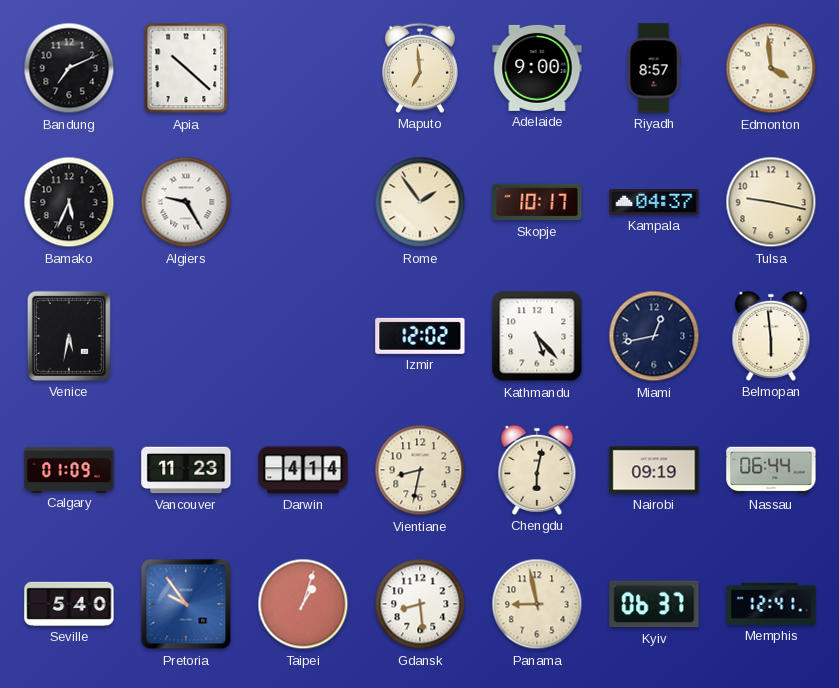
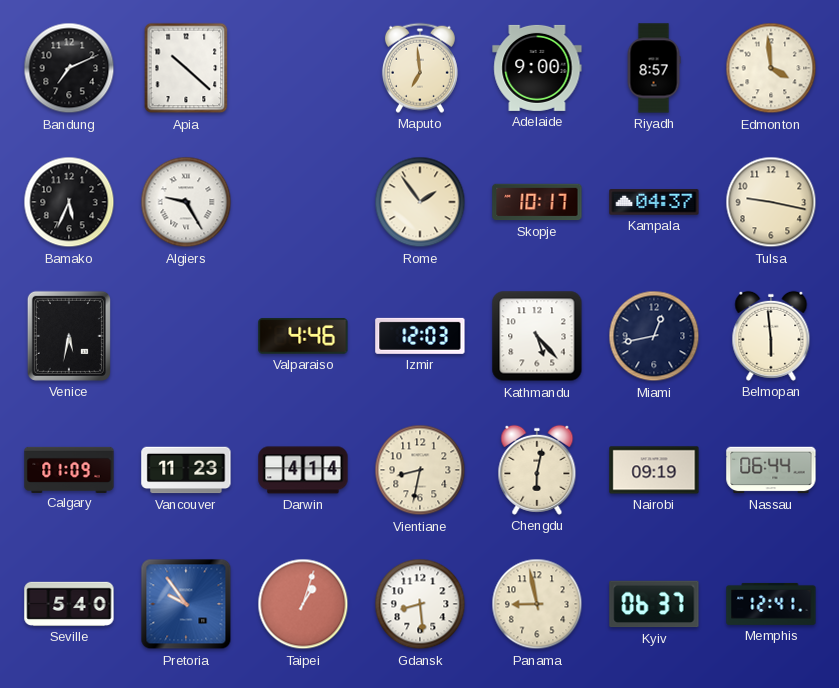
Valparaiso: none -> 4:46
Izmir: 12:02 -> 12:03
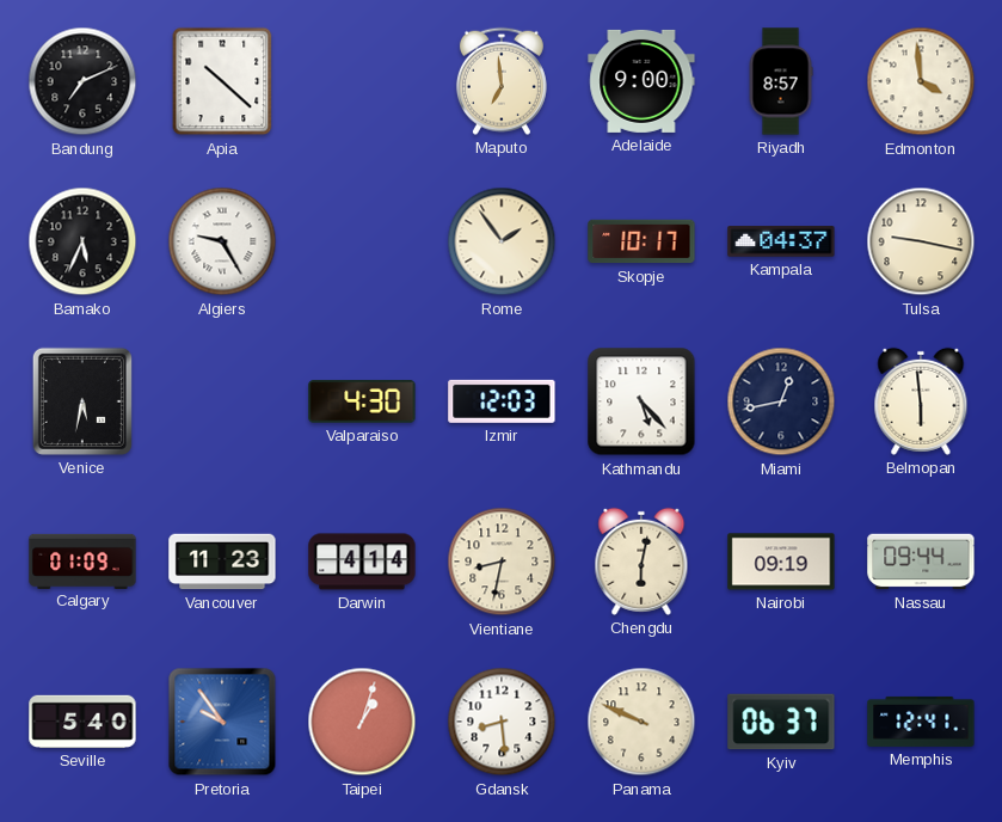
Valparaiso: 4:46 -> 4:30
Nassau: 06:44 -> 09:44
Panama: 8:58 -> 9:49
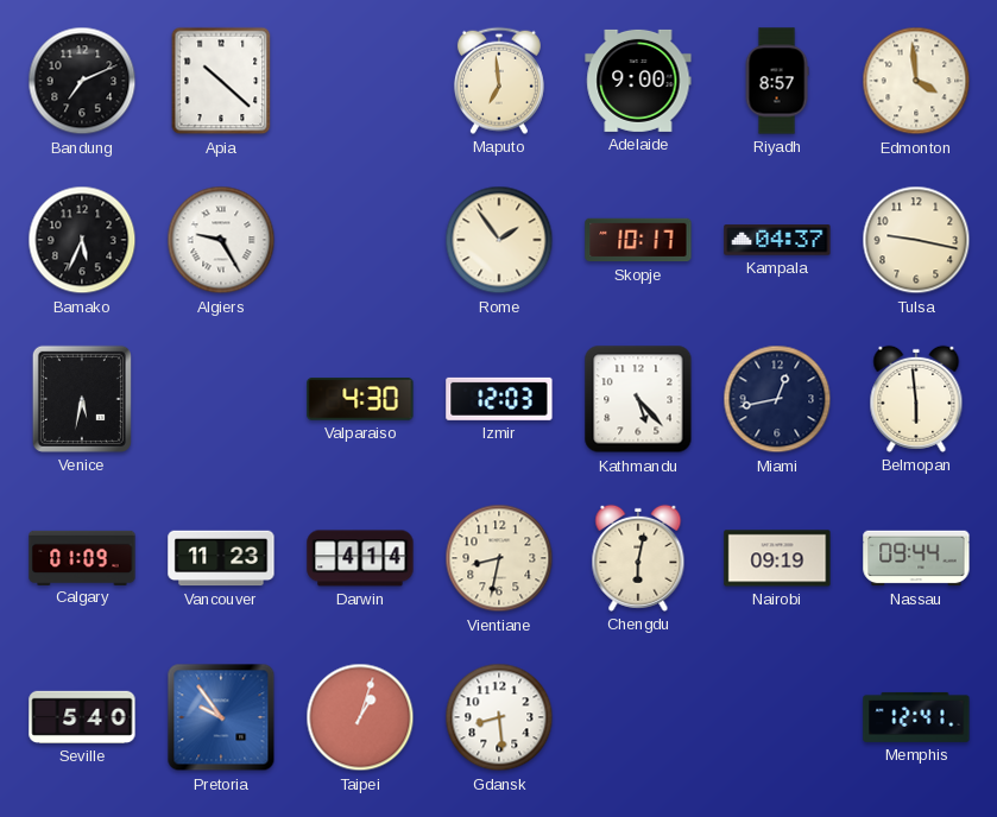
Panama: 9:49 -> none
Kyiv: 06:37 -> none
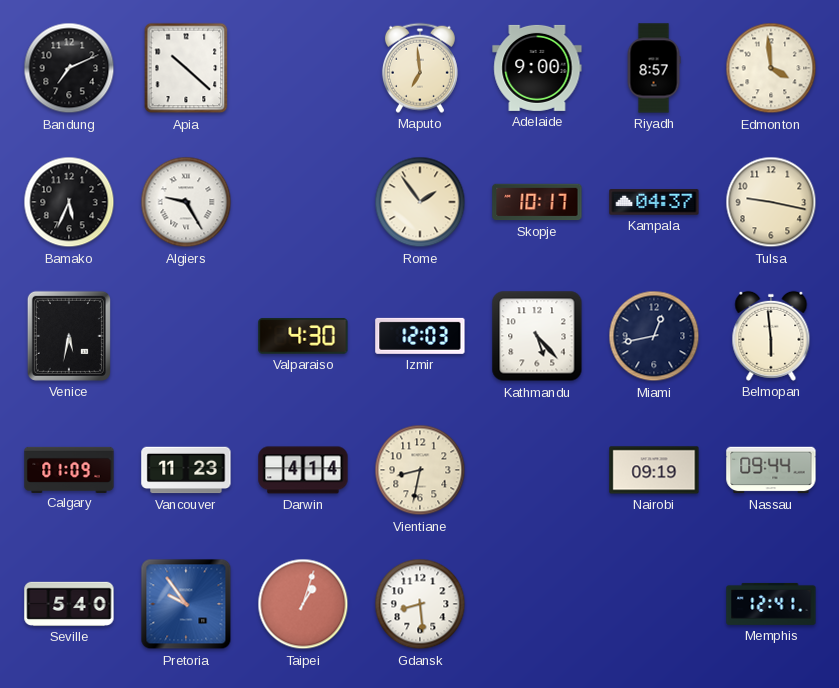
Chengdu: 6:02 -> none
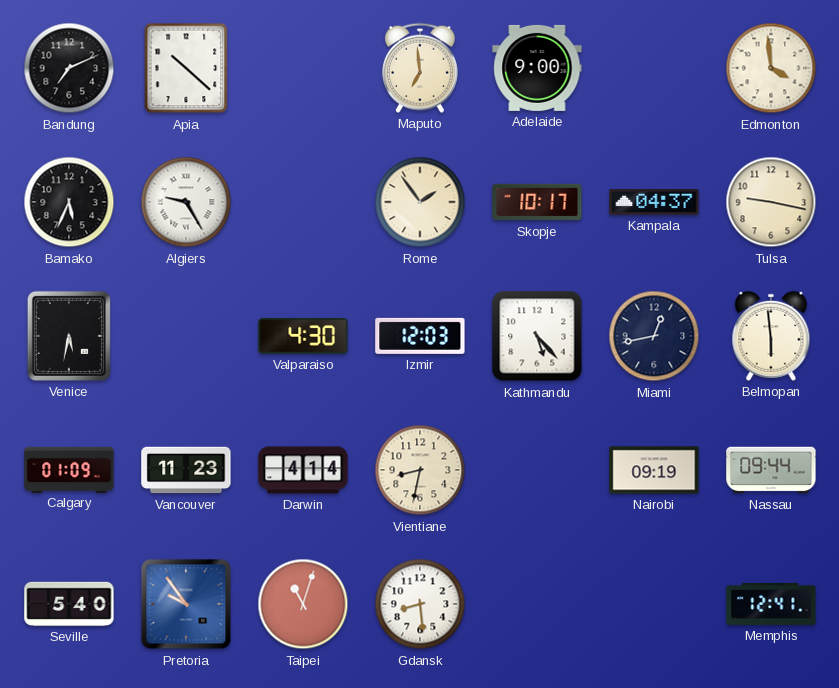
Riyadh: 8:57 -> none
Taipei: 1:03 -> 11:03
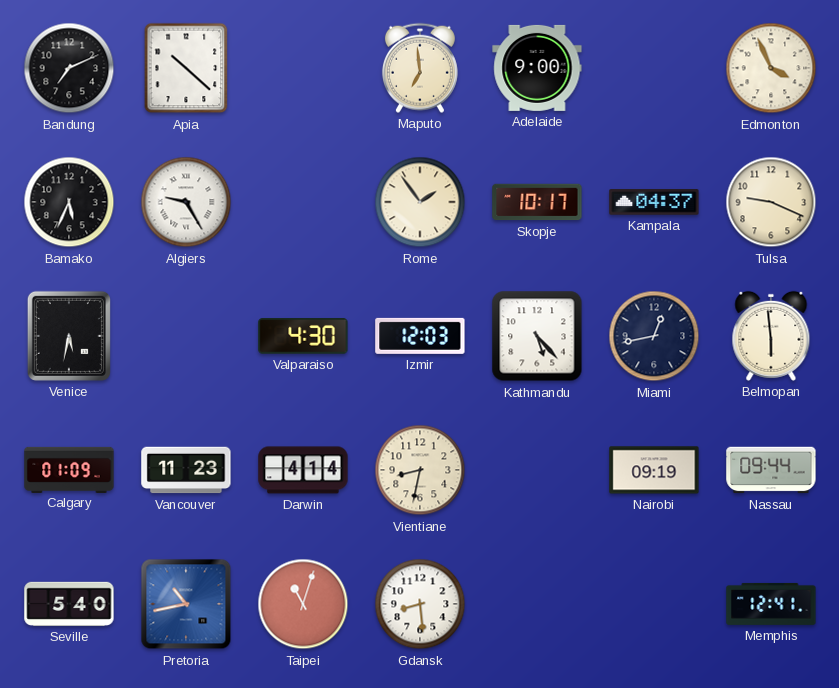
Edmonton: 3:59 -> 3:56
Tulsa: 9:17 -> 9:19
Pretoria: 9:54 -> 10:43
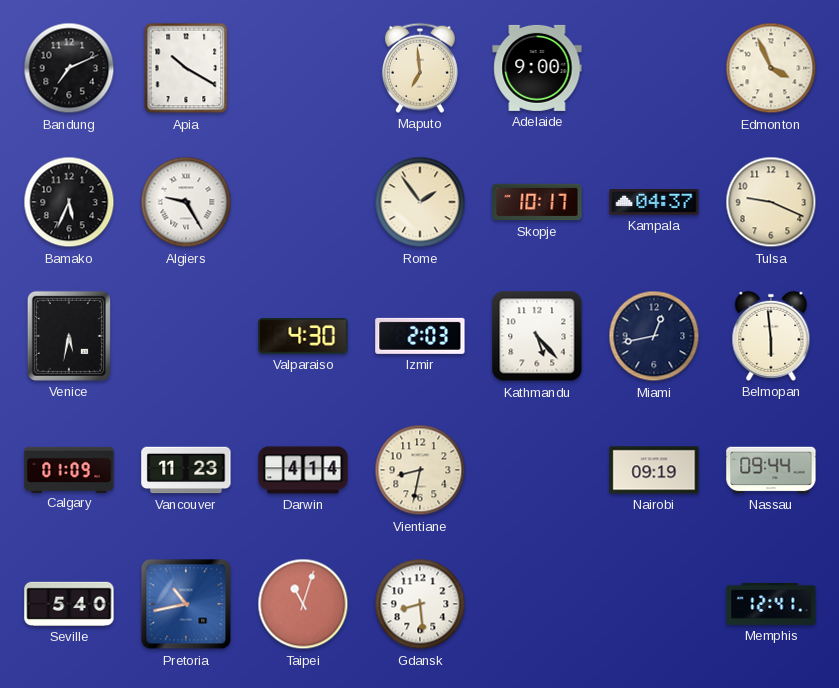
Apia: 10:22 -> 10:20
Izmir: 12:03 -> 2:03
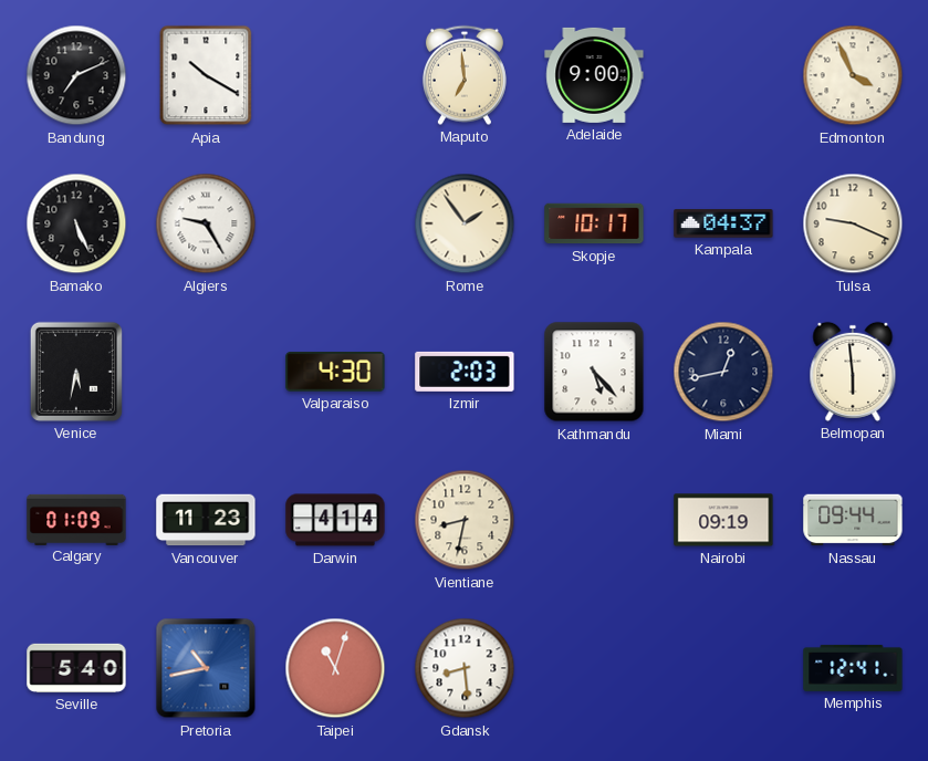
Bamako: 5:34 -> 5:26
